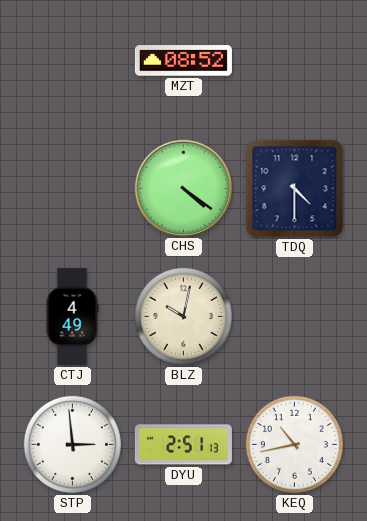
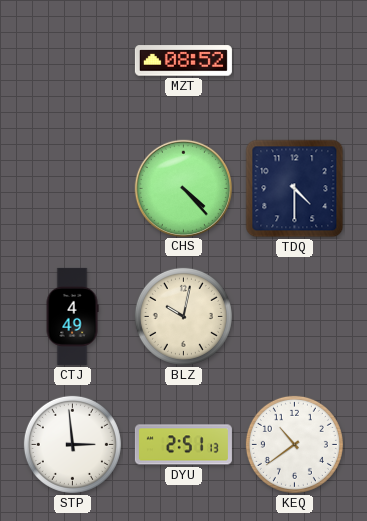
CHS: 4:21 -> 4:23
KEQ: 10:43 -> 10:39
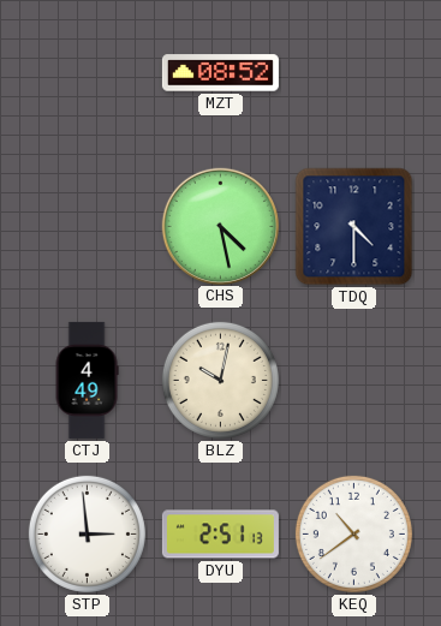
CHS: 4:23 -> 4:28
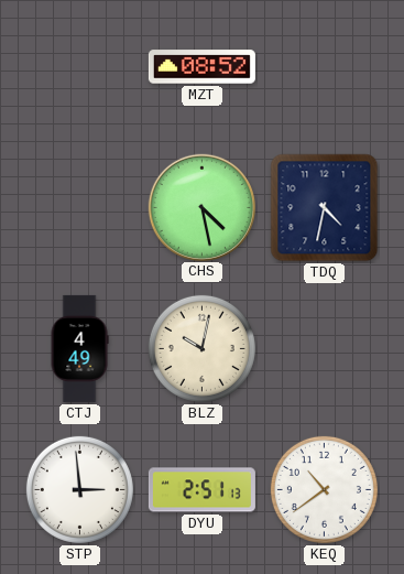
TDQ: 4:30 -> 4:32
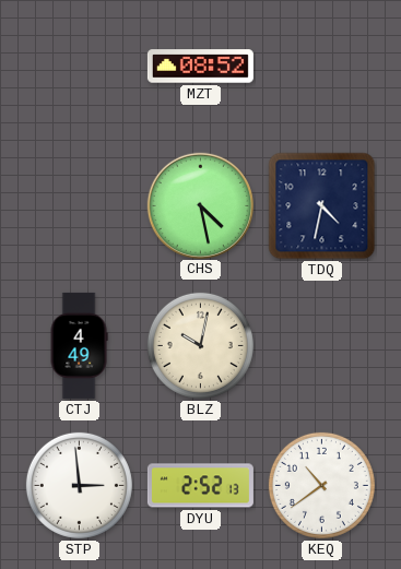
DYU: 2:51 -> 2:52
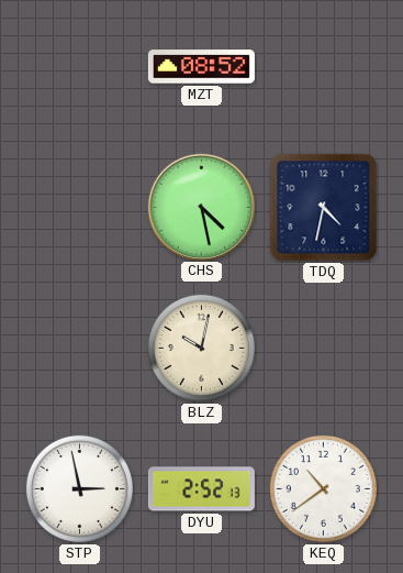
CTJ: 4:49 -> none
STP: 2:59 -> 2:58
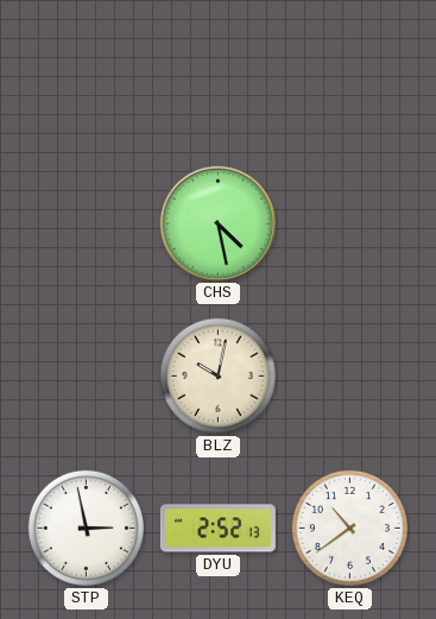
MZT: 08:52 -> none
TDQ: 4:32 -> none
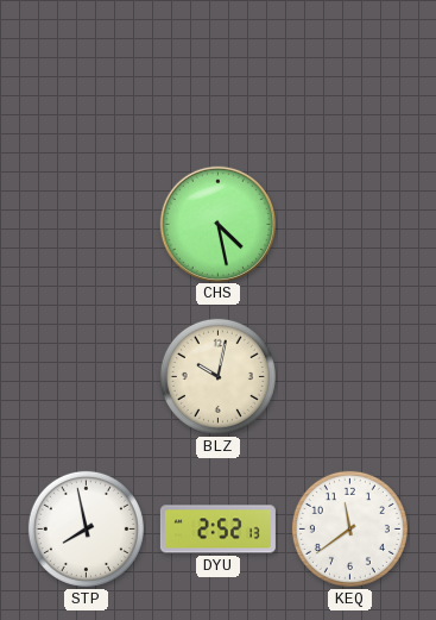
STP: 2:58 -> 7:58
KEQ: 10:39 -> 11:39
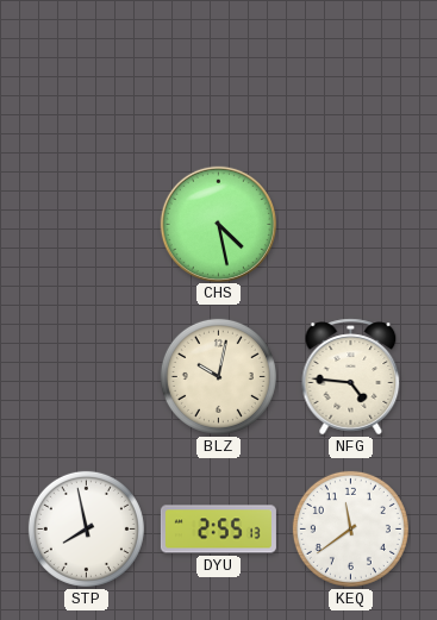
NFG: none -> 4:46
DYU: 2:52 -> 2:55
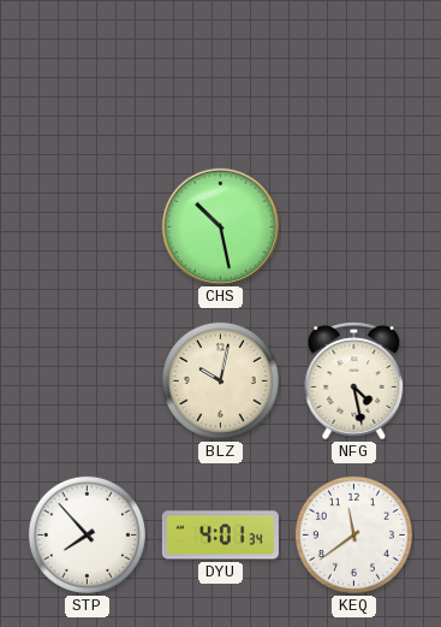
CHS: 4:28 -> 10:28
NFG: 4:46 -> 4:28
STP: 7:58 -> 7:53
DYU: 2:55 -> 4:01
